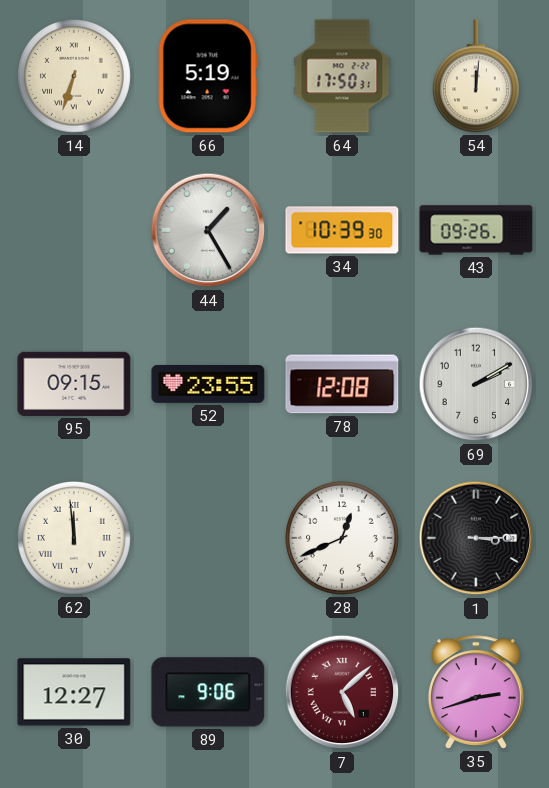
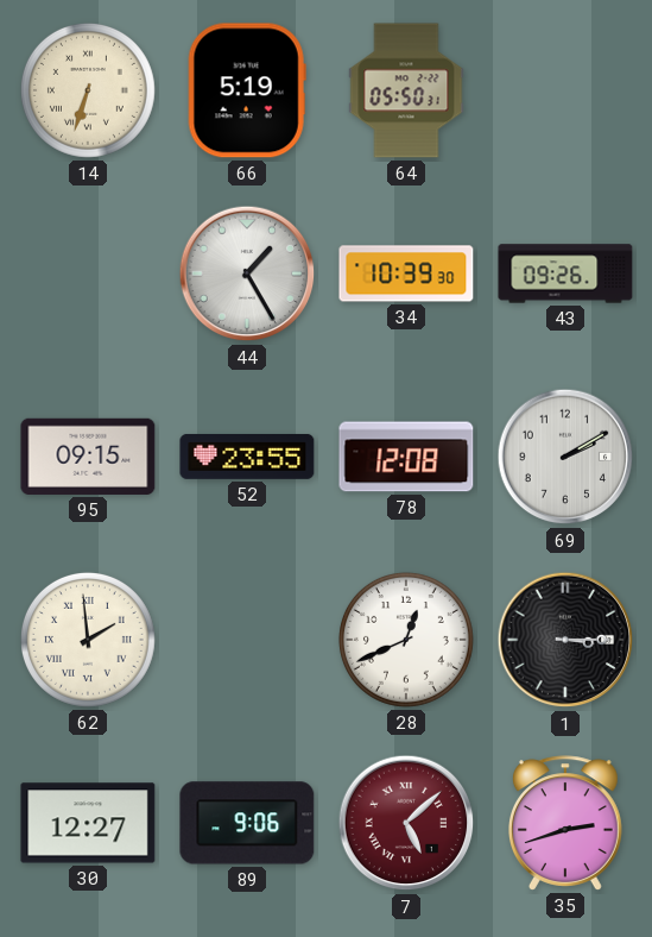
64: 17:50 -> 05:50
54: 12:01 -> none
62: 11:59 -> 1:59
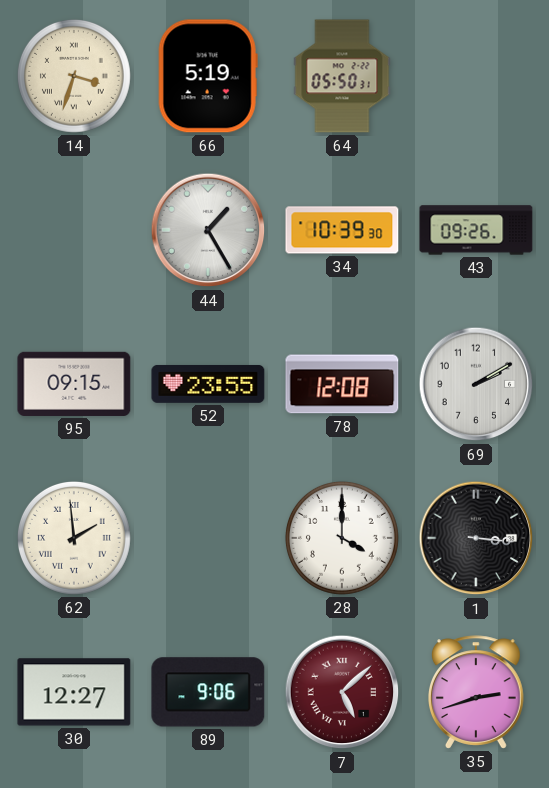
14: 6:33 -> 3:33
28: 12:41 -> 4:00
1: 3:15 -> 3:16
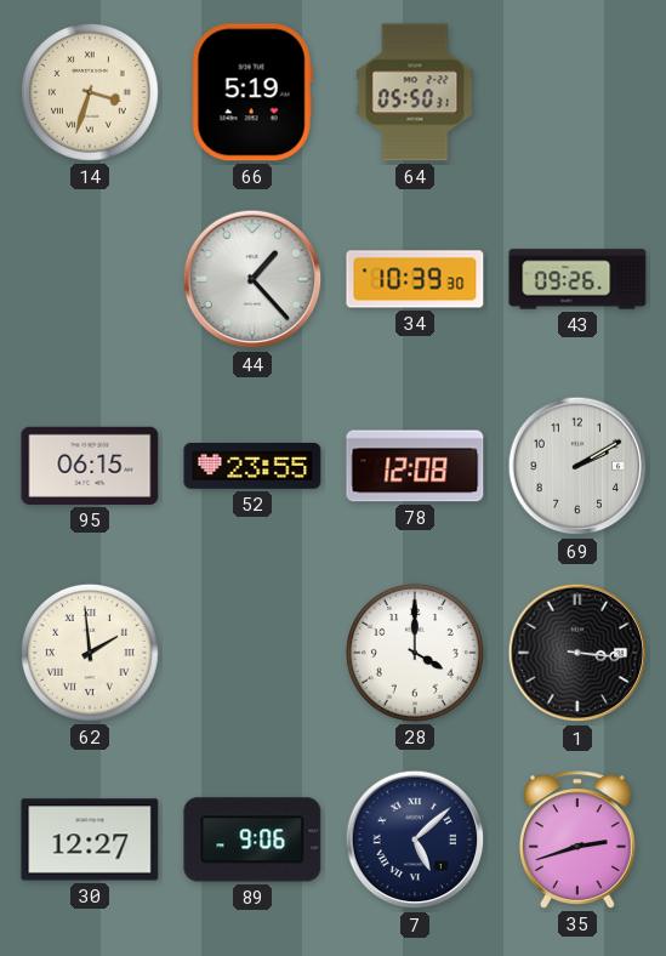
44: 1:25 -> 1:23
95: 09:15 -> 06:15
7 dial: burgundy -> navy
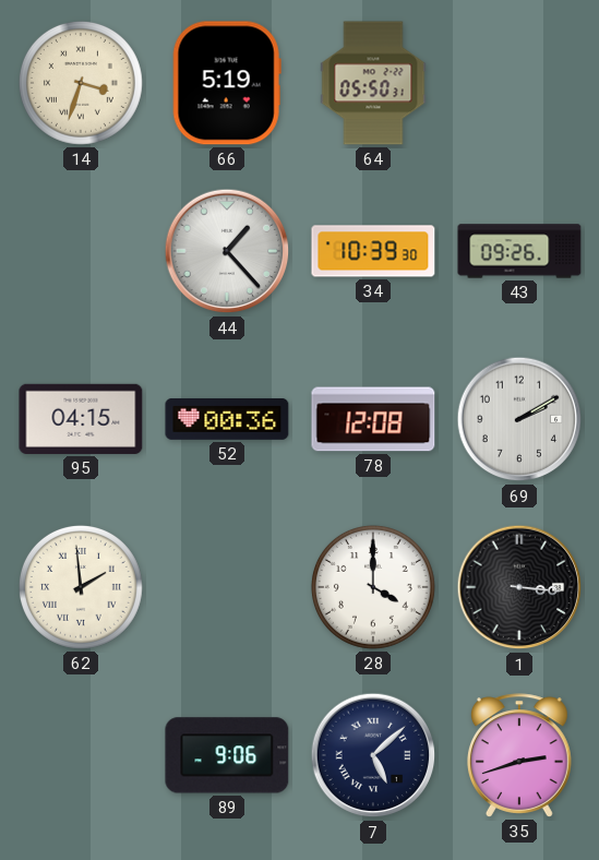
95: 06:15 -> 04:15
52: 23:55 -> 00:36
30: 12:27 -> none
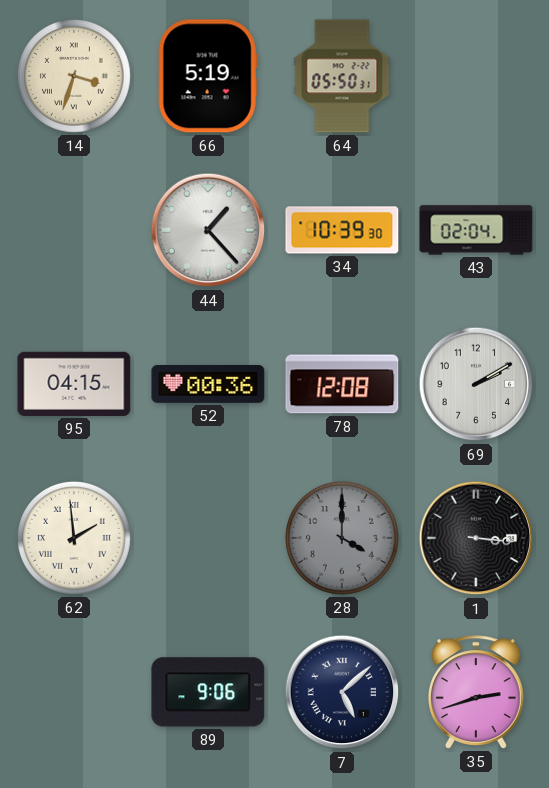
43: 09:26 -> 02:04
28 dial: white -> grey
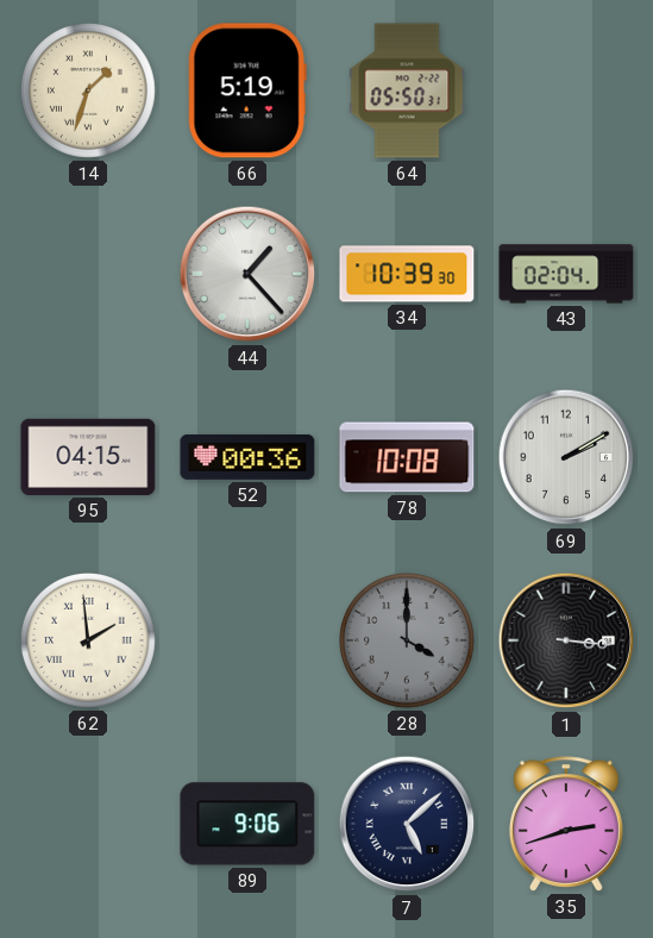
14: 3:33 -> 1:33
78: 12:08 -> 10:08
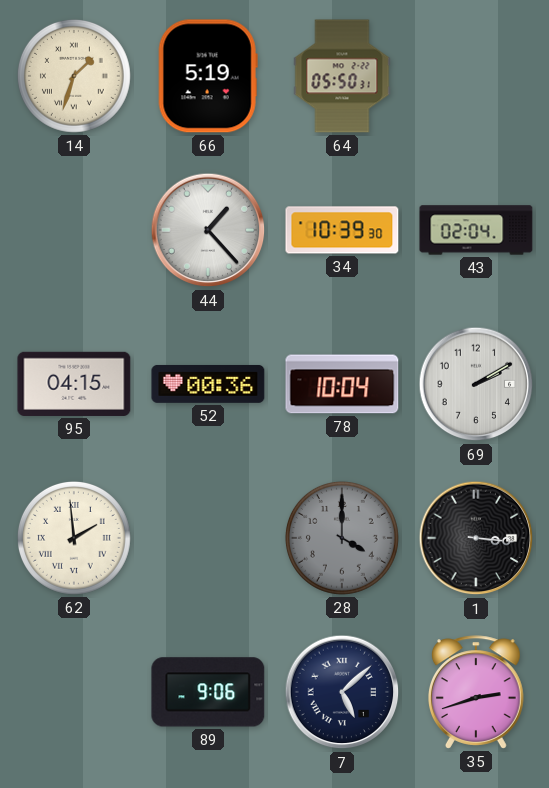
78: 10:08 -> 10:04
